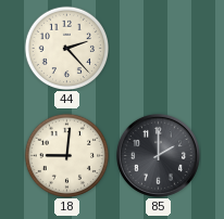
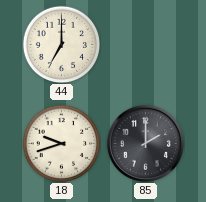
44: 2:23 -> 7:00
18: 9:01 -> 9:42
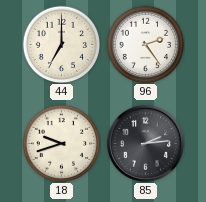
96: none -> 2:24
85: 2:00 -> 2:14
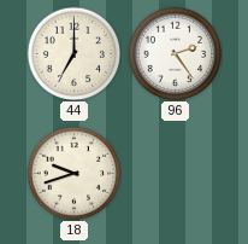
85: 2:14 -> none
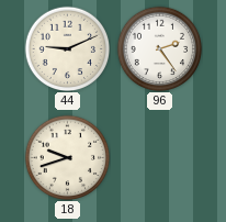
44: 7:00 -> 9:11
